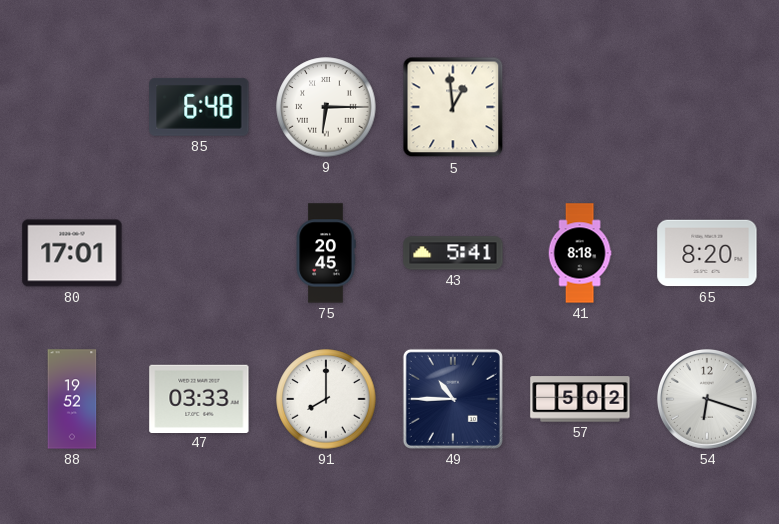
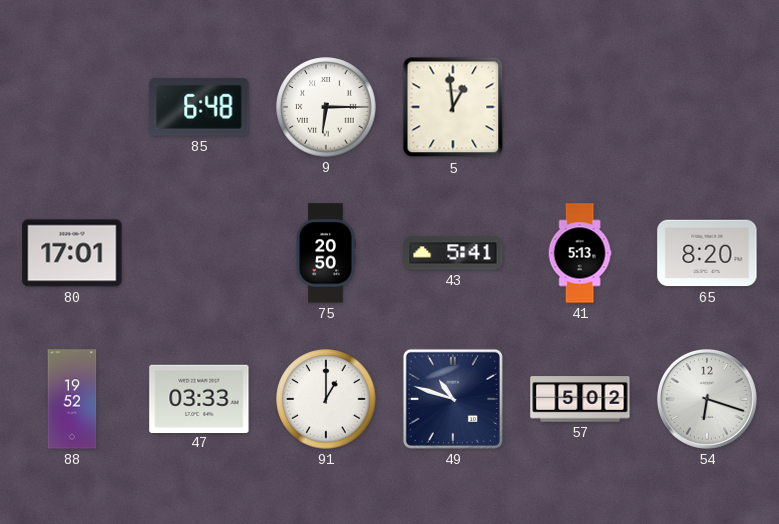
75: 20:45 -> 20:50
41: 8:18 -> 5:13
91: 8:00 -> 1:00
49: 10:45 -> 10:48
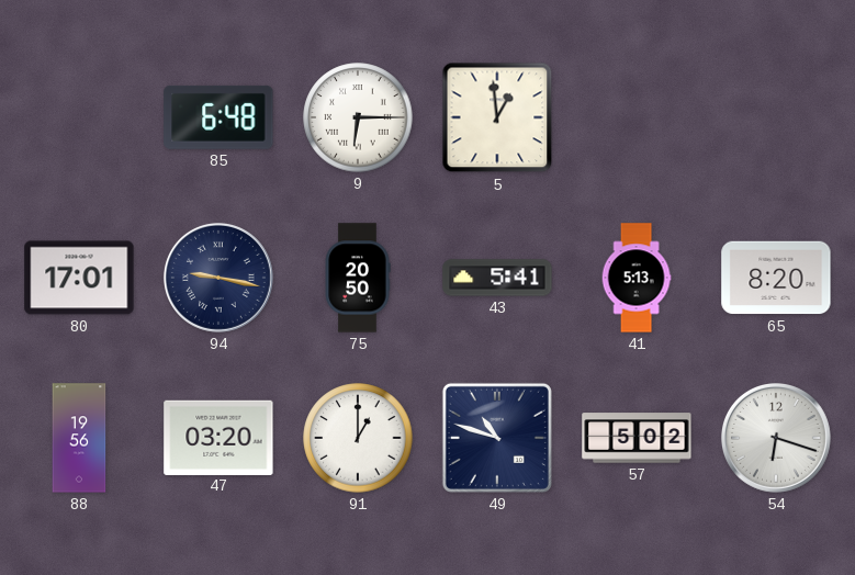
94: none -> 9:17
88: 19:52 -> 19:56
47: 03:33 -> 03:20
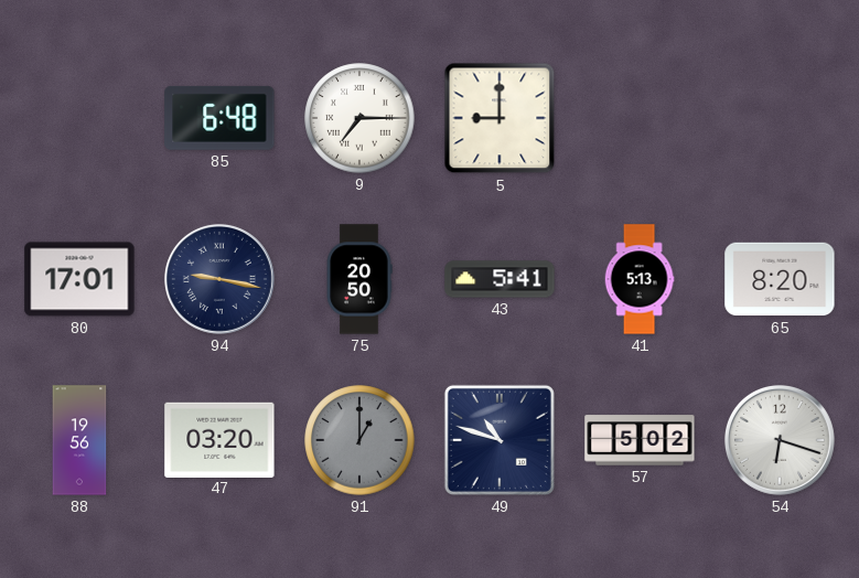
9: 6:15 -> 7:15
5: 12:59 -> 9:00
91 dial: white -> grey
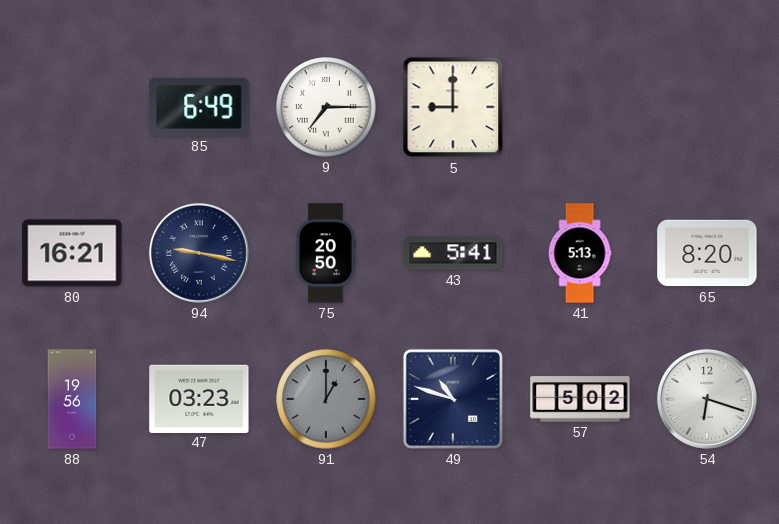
85: 6:48 -> 6:49
80: 17:01 -> 16:21
47: 03:20 -> 03:23
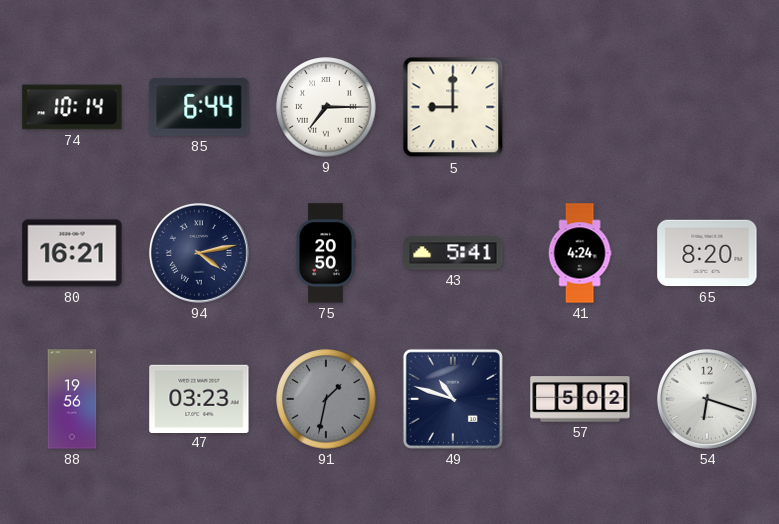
74: none -> 10:14
85: 6:49 -> 6:44
94: 9:17 -> 4:13
41: 5:13 -> 4:24
91: 1:00 -> 1:32
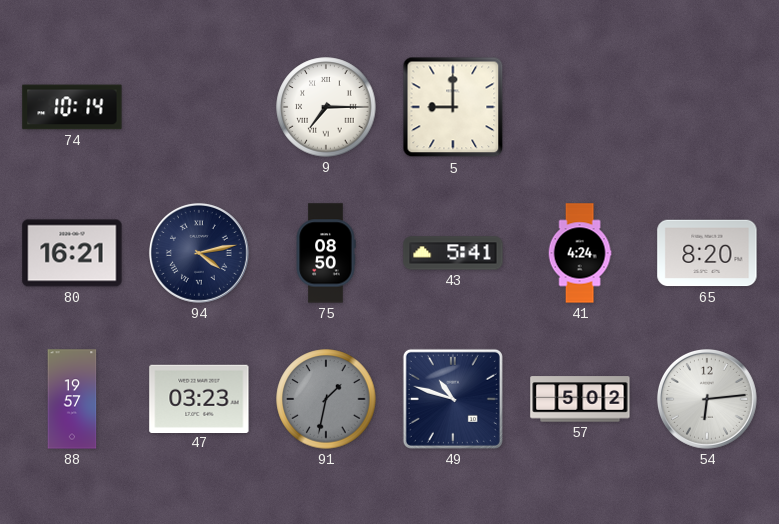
85: 6:44 -> none
75: 20:50 -> 08:50
88: 19:56 -> 19:57
54: 6:18 -> 6:14
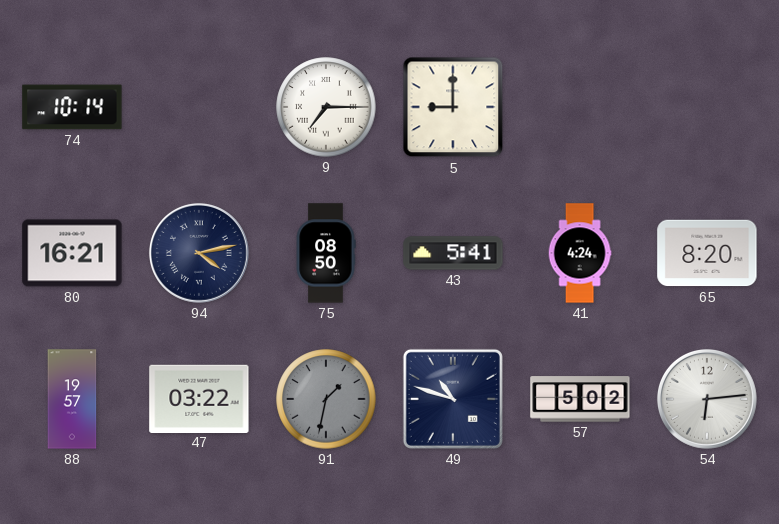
47: 03:23 -> 03:22
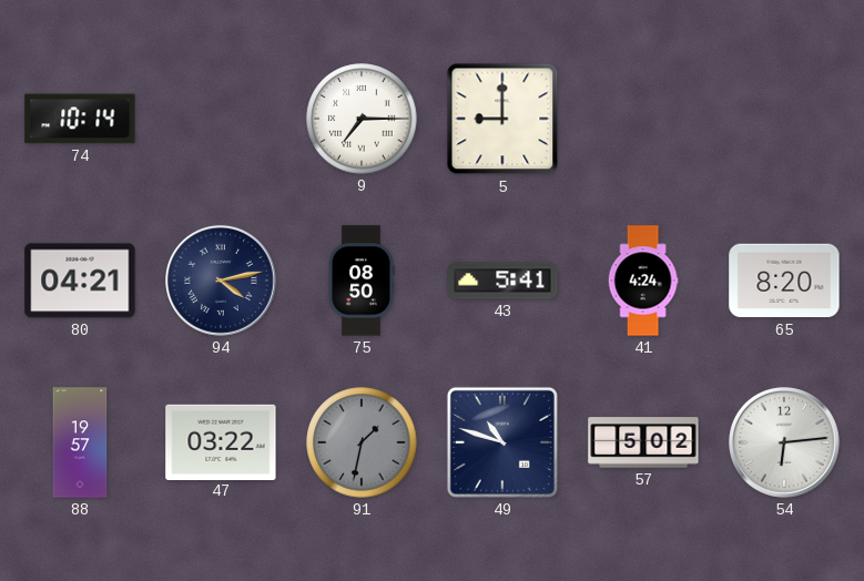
80: 16:21 -> 04:21
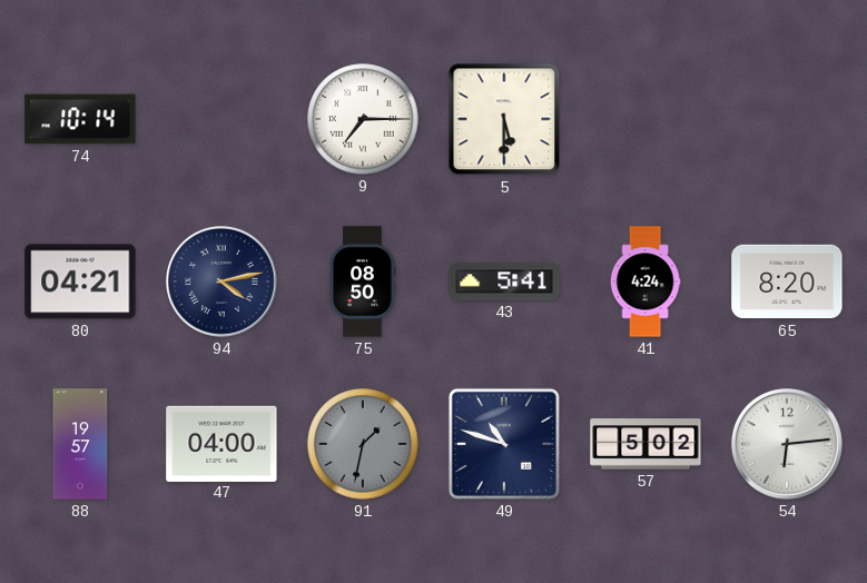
5: 9:00 -> 5:30
47: 03:22 -> 04:00
